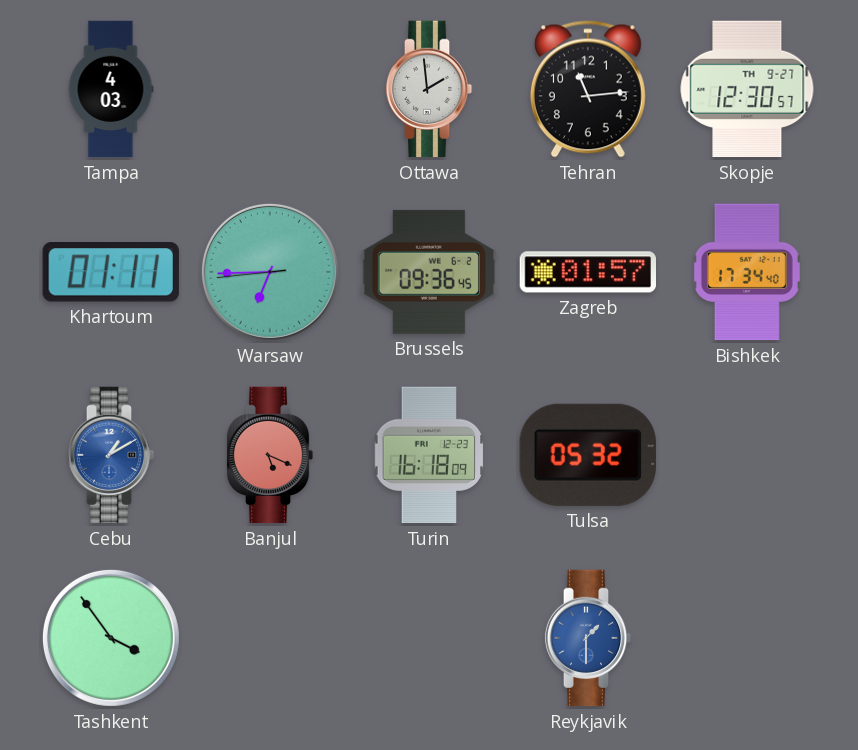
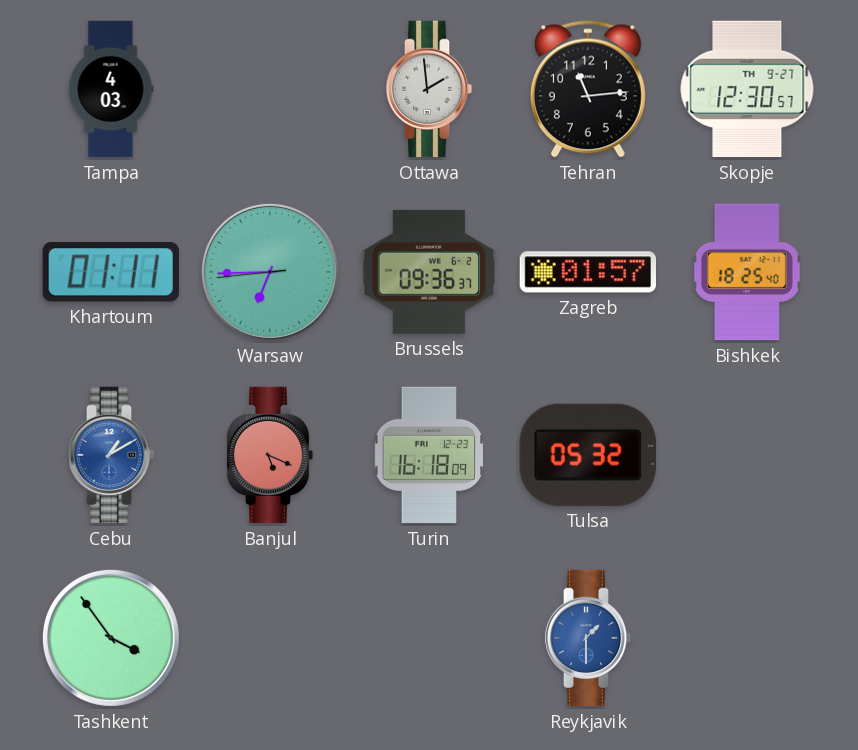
Brussels: 09:36:45 -> 09:36:37
Bishkek: 17:34 -> 18:25
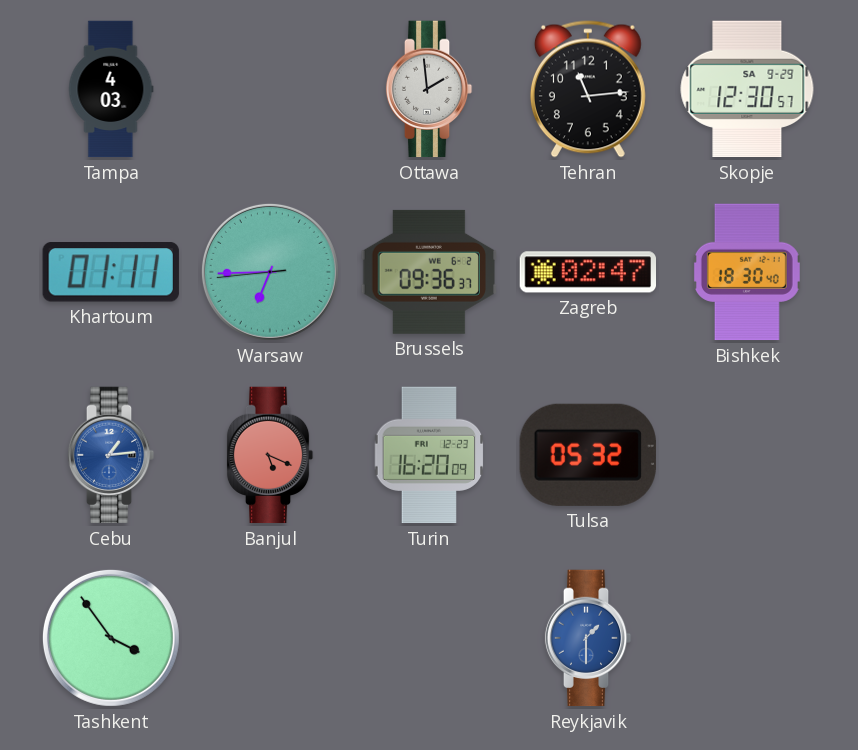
Skopje date: TH 9-27 -> SA 9-29
Zagreb: 01:57 -> 02:47
Bishkek: 18:25 -> 18:30
Cebu: 1:10 -> 1:14
Turin: 16:18 -> 16:20
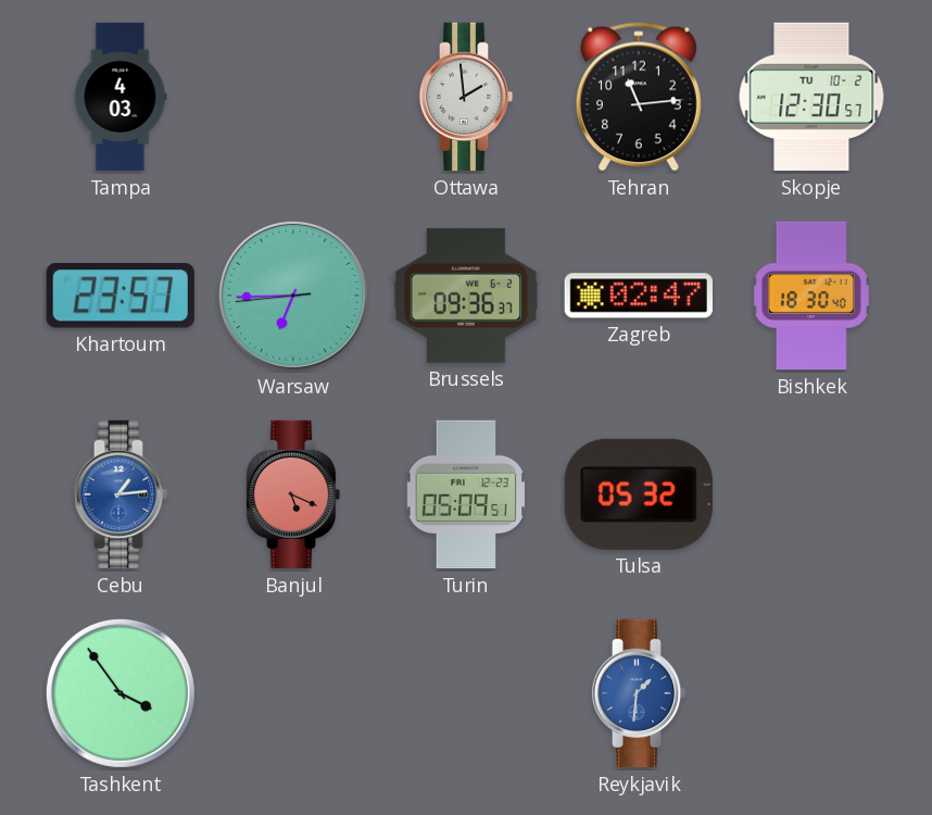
Skopje date: SA 9-29 -> TU 10-2
Khartoum: 01:11 -> 23:57
Turin: 16:20 -> 05:09
Reykjavik: 1:30 -> 1:31
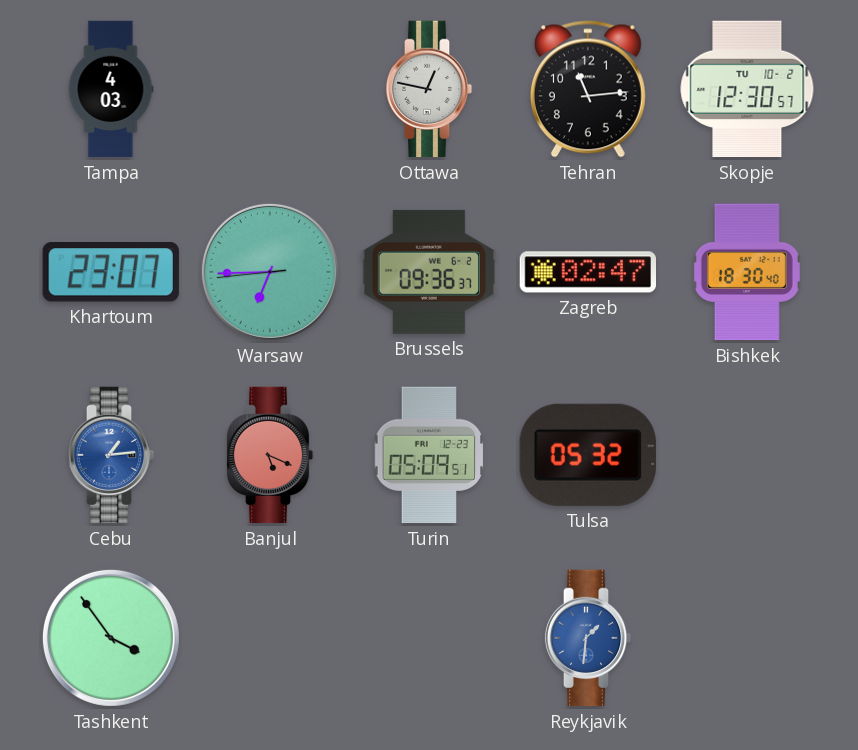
Ottawa: 1:59 -> 12:47
Khartoum: 23:57 -> 23:07
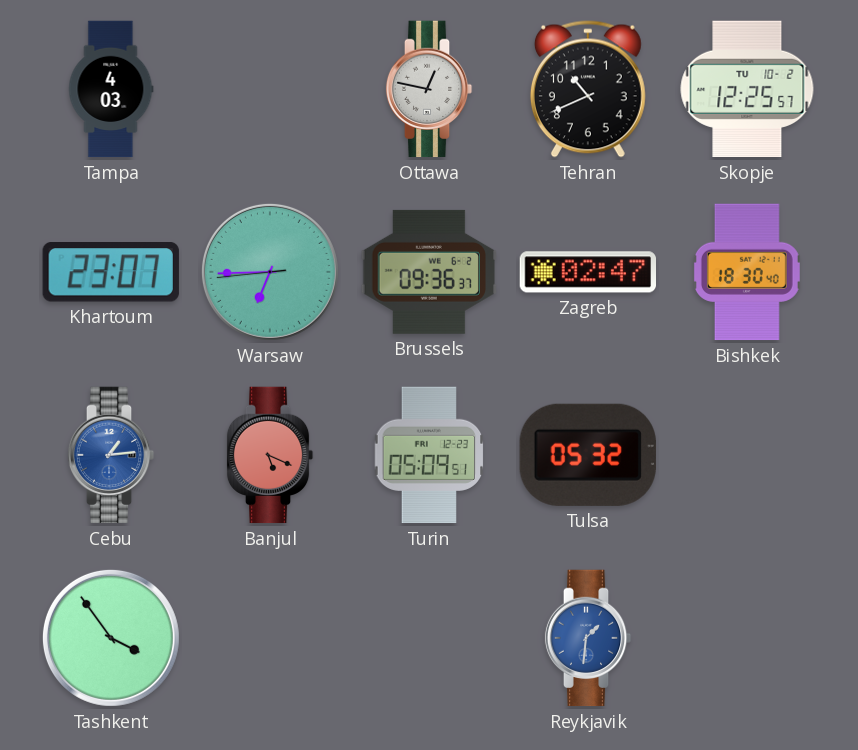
Tehran: 11:14 -> 10:41
Skopje: 12:30 -> 12:25
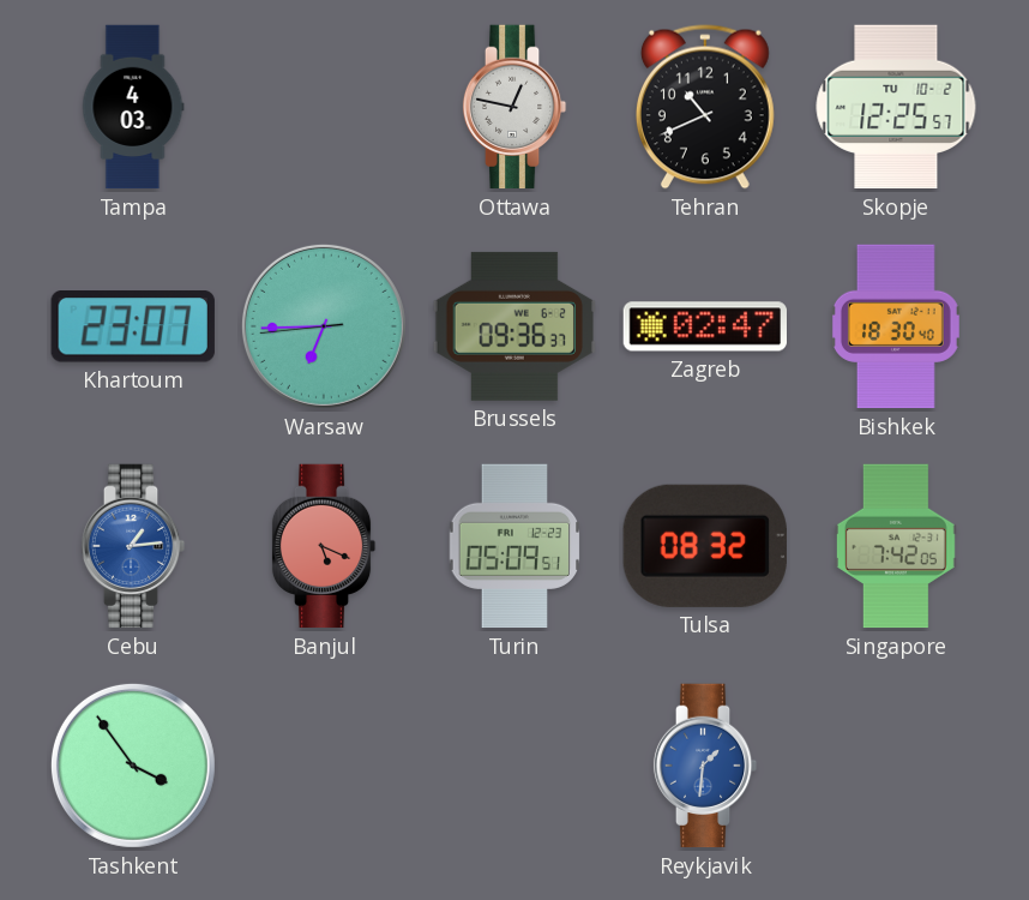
Tulsa: 05:32 -> 08:32
Singapore: none -> 7:42
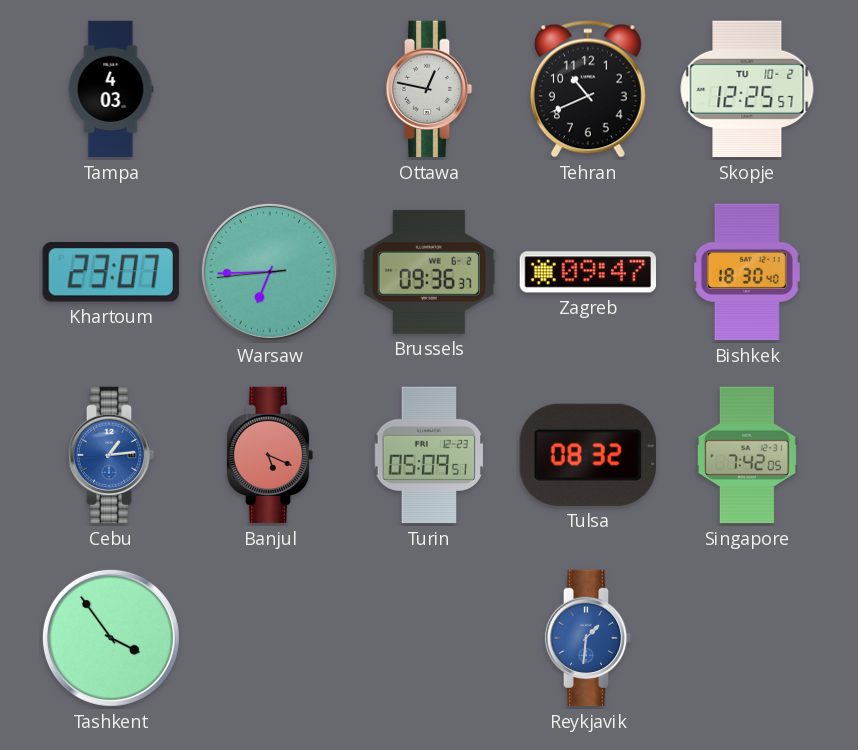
Zagreb: 02:47 -> 09:47
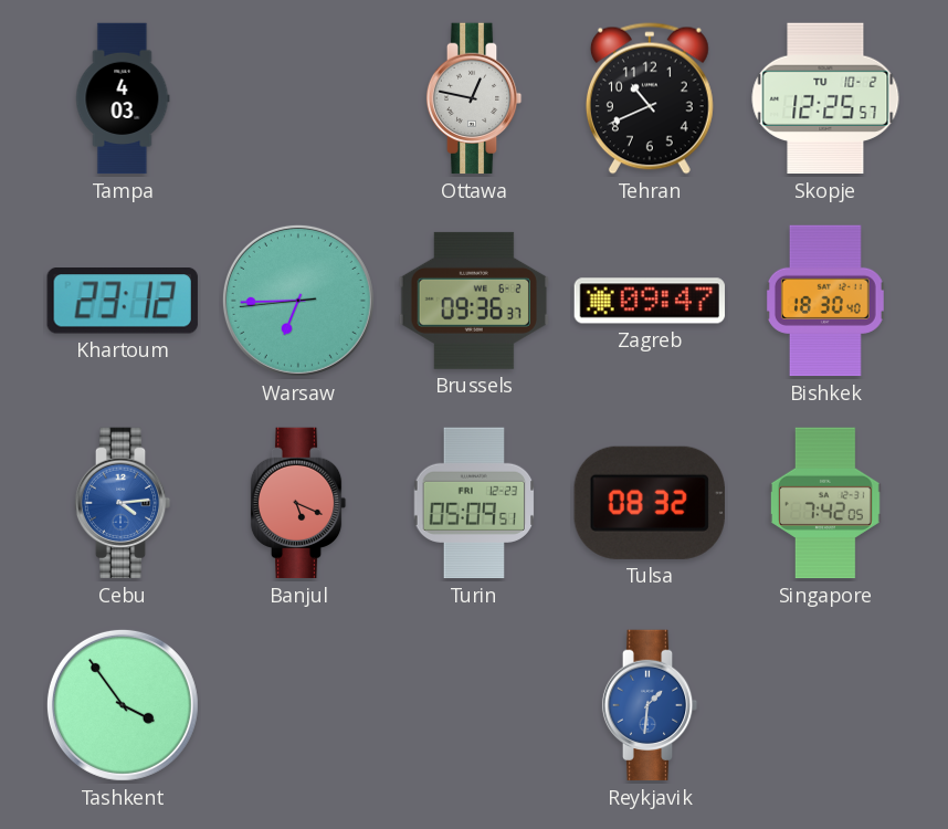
Khartoum: 23:07 -> 23:12
Cebu: 1:14 -> 4:14
